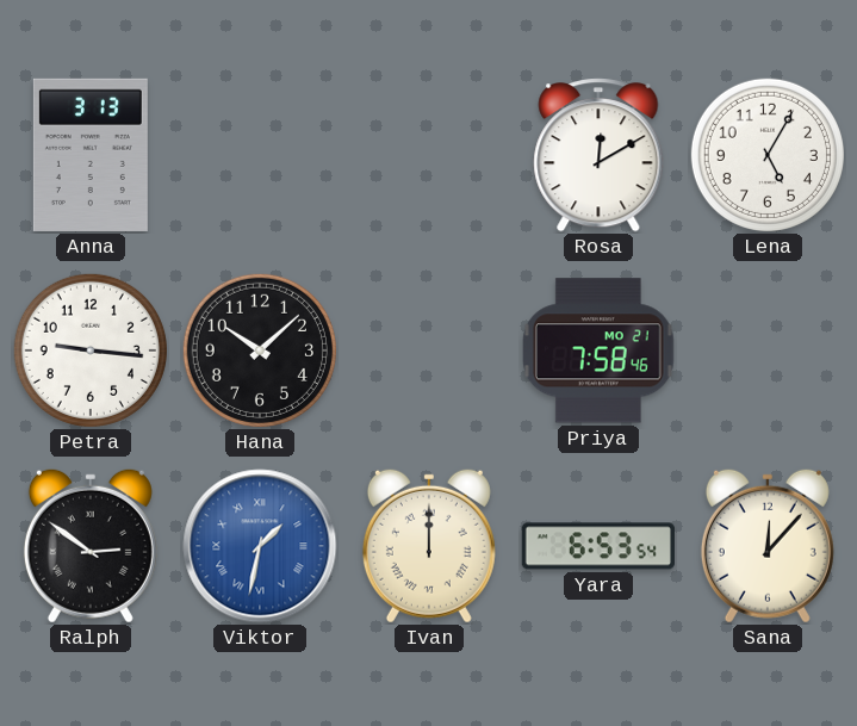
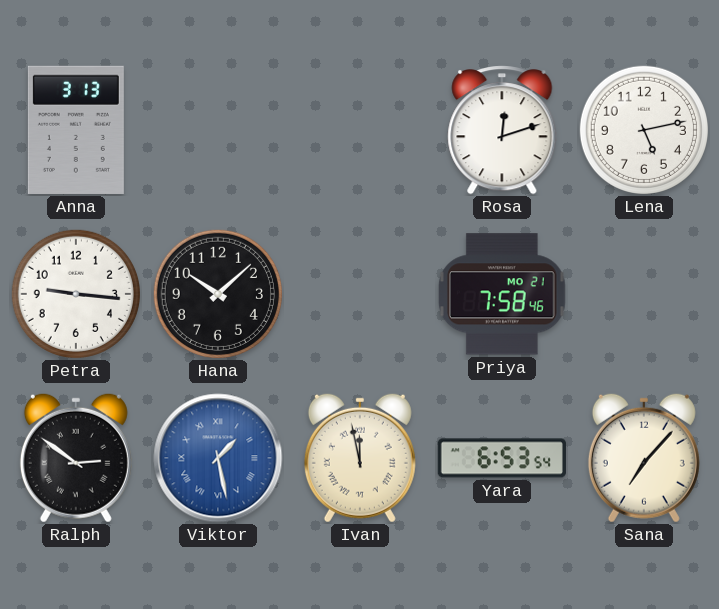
Rosa: 12:10 -> 12:12
Lena: 5:05 -> 5:13
Viktor: 1:32 -> 1:28
Ivan: 12:00 -> 11:58
Sana: 12:07 -> 7:07
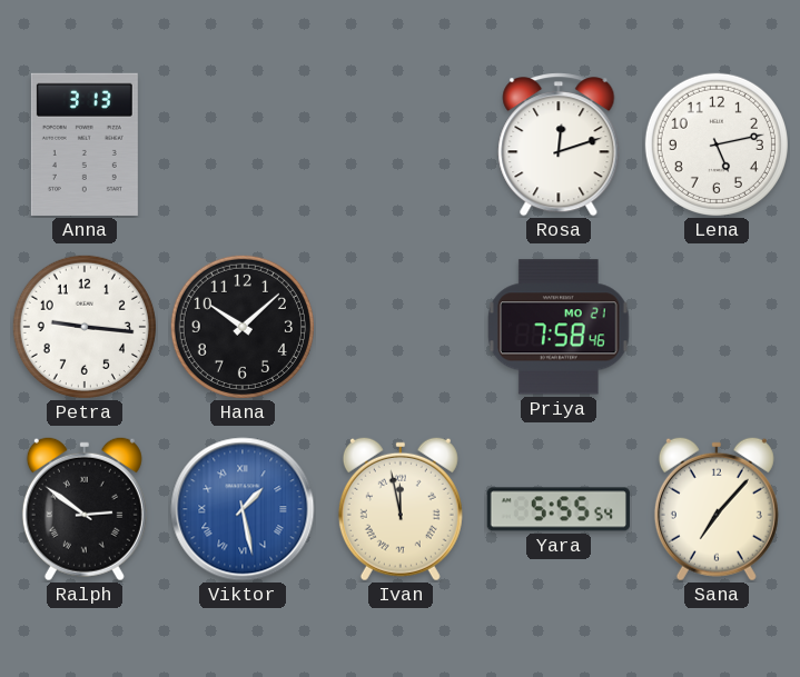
Yara: 6:53 -> 5:55
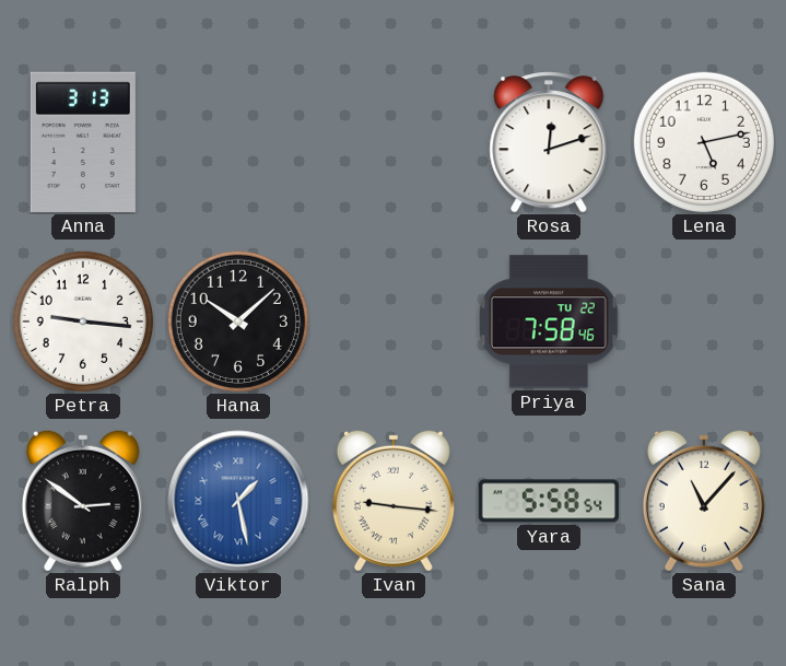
Priya date: MO 21 -> TU 22
Ivan: 11:58 -> 9:16
Yara: 5:55 -> 5:58
Sana: 7:07 -> 11:07
